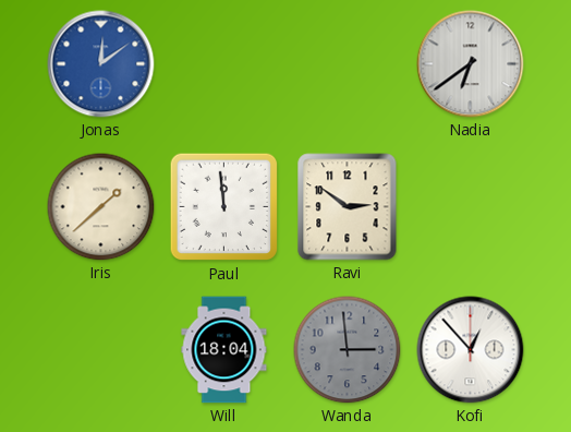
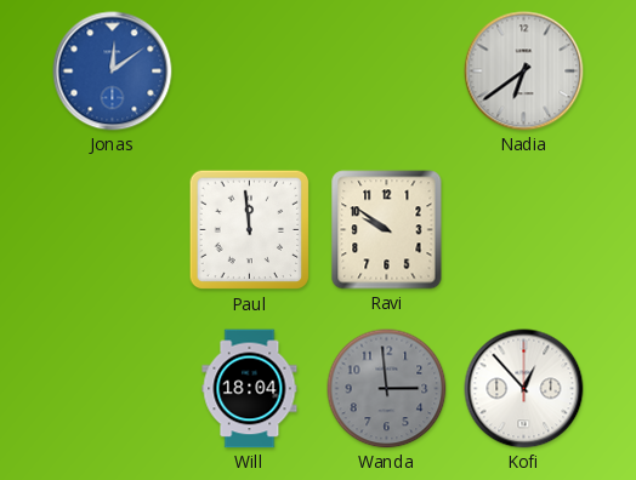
Iris: 1:38 -> none
Ravi: 2:51 -> 9:51
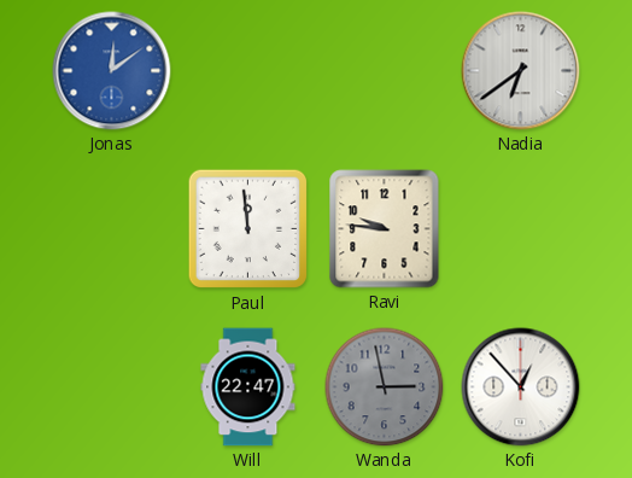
Ravi: 9:51 -> 9:46
Will: 18:04 -> 22:47
Wanda: 2:59 -> 2:58
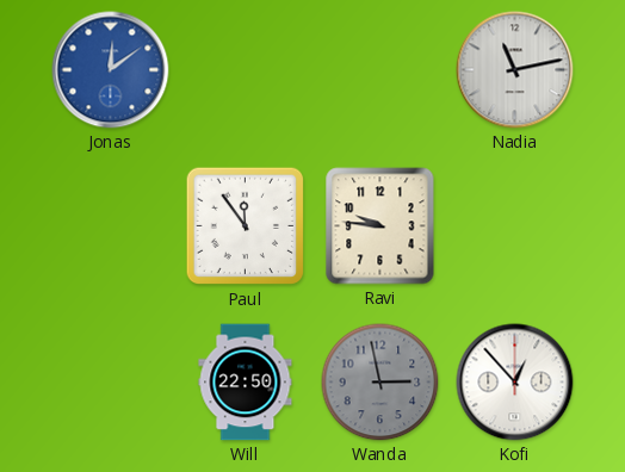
Nadia: 6:39 -> 11:13
Paul: 11:59 -> 11:54
Will: 22:47 -> 22:50
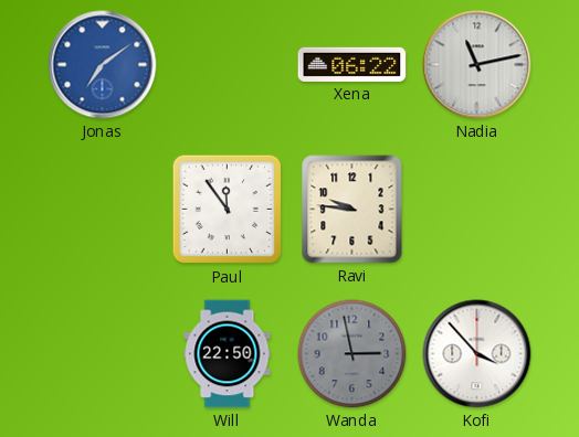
Jonas: 12:09 -> 7:09
Xena: none -> 06:22
Kofi: 12:53 -> 3:53
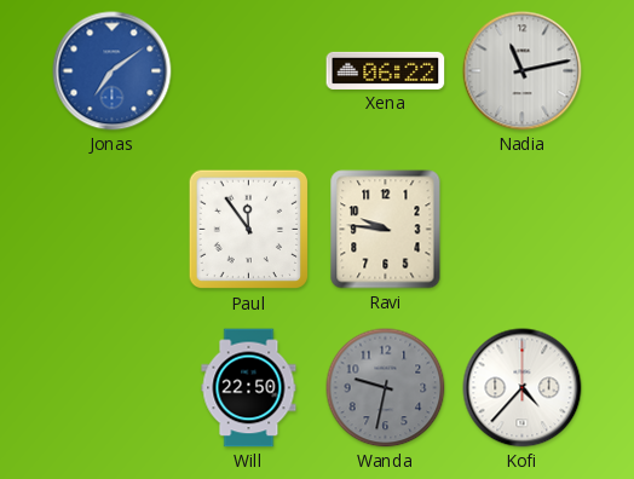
Wanda: 2:58 -> 9:32
Kofi: 3:53 -> 4:37
